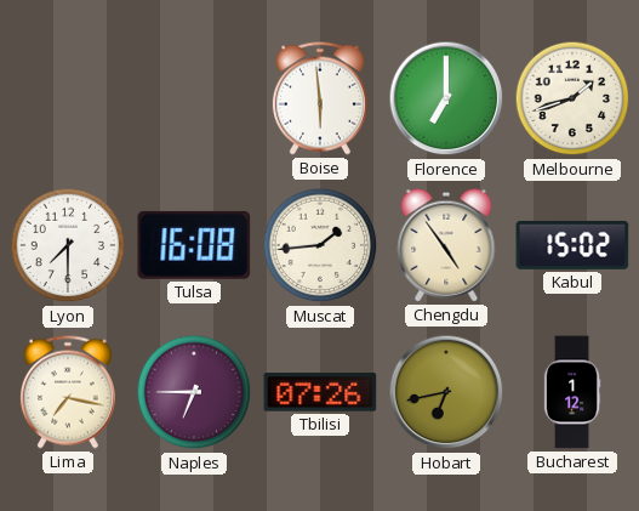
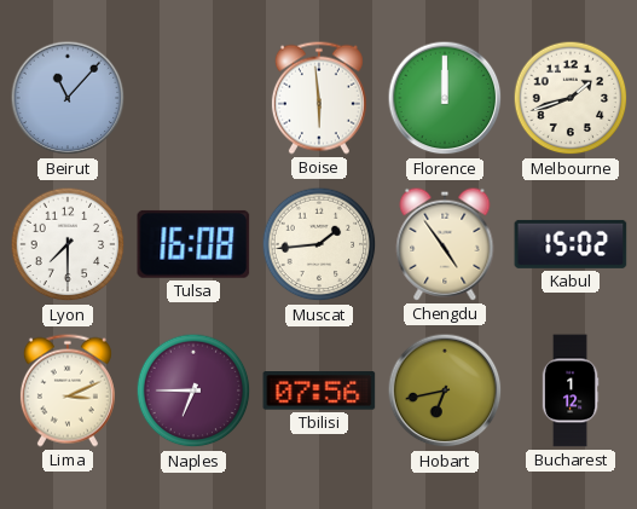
Beirut: none -> 11:07
Florence: 7:00 -> 12:00
Lima: 7:17 -> 3:11
Tbilisi: 07:26 -> 07:56
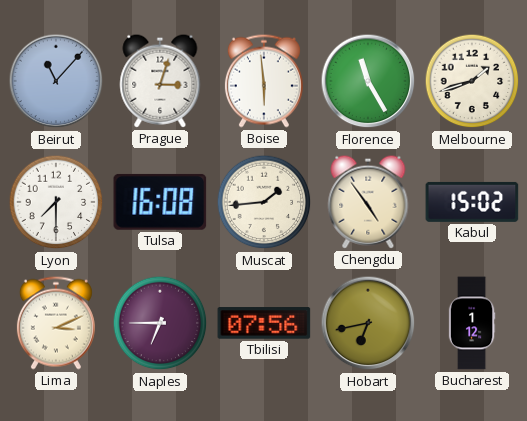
Prague: none -> 3:03
Florence: 12:00 -> 11:25
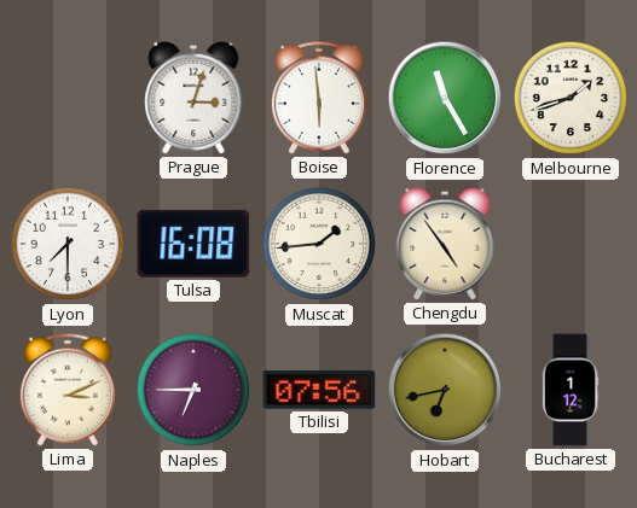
Beirut: 11:07 -> none
Kabul: 15:02 -> none
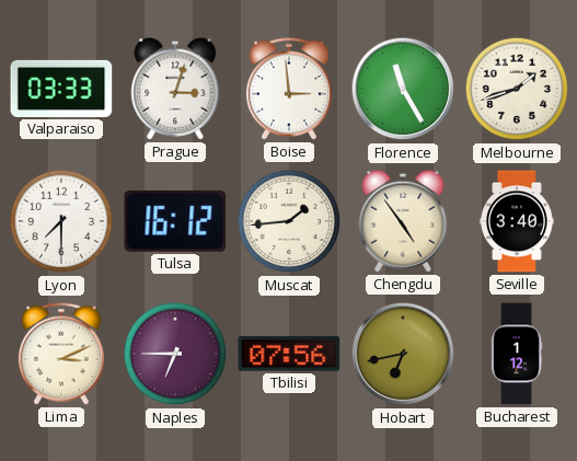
Valparaiso: none -> 03:33
Boise: 5:59 -> 2:59
Tulsa: 16:08 -> 16:12
Seville: none -> 3:40
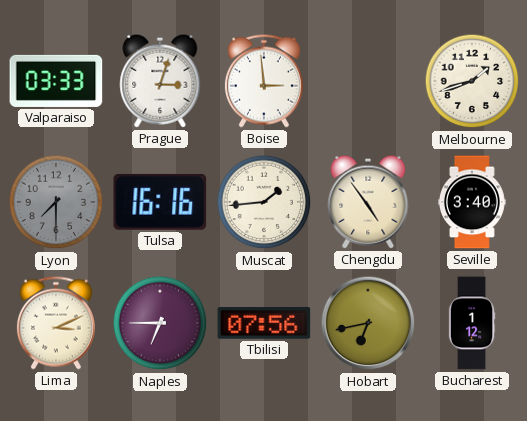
Florence: 11:25 -> none
Lyon dial: white -> grey
Tulsa: 16:12 -> 16:16
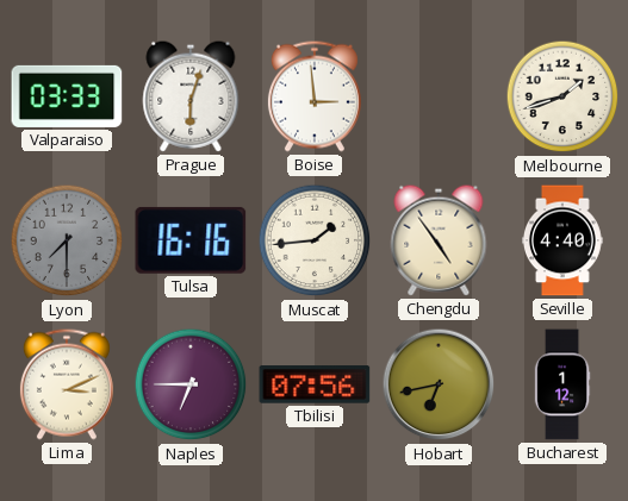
Prague: 3:03 -> 6:03
Seville: 3:40 -> 4:40
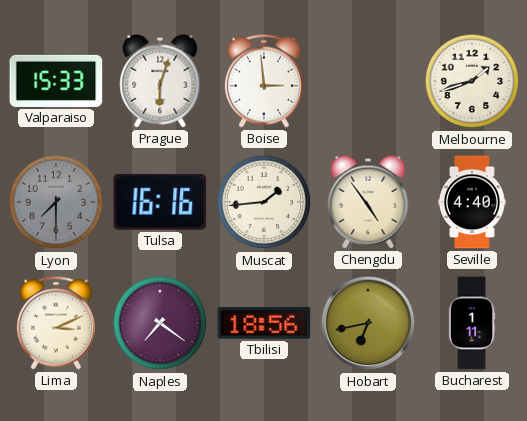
Valparaiso: 03:33 -> 15:33
Naples: 6:45 -> 7:21
Tbilisi: 07:56 -> 18:56
Bucharest: 1:12 -> 1:11
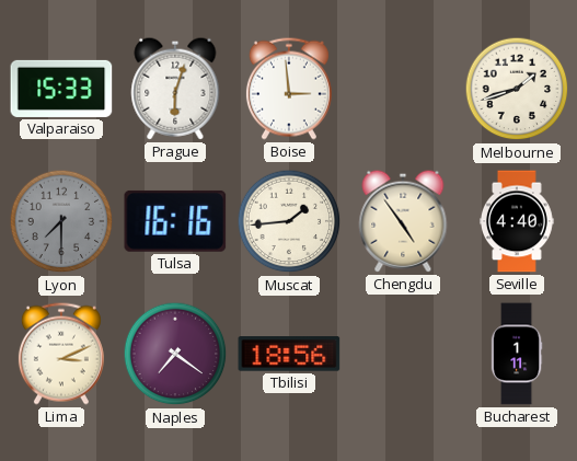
Hobart: 6:43 -> none
